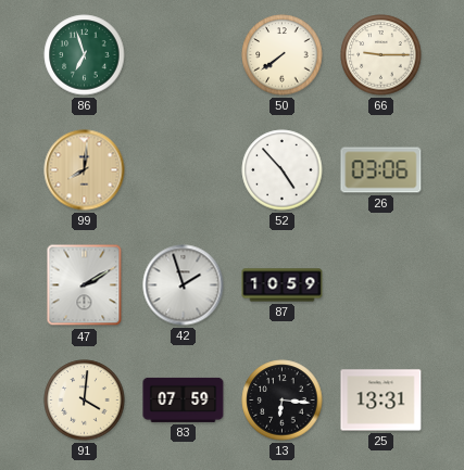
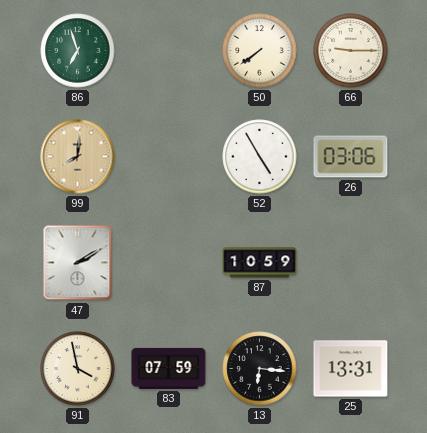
52: 4:53 -> 4:55
42: 1:57 -> none
91: 4:01 -> 3:58
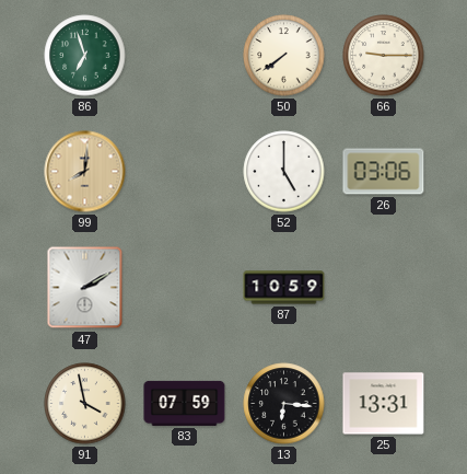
52: 4:55 -> 5:00
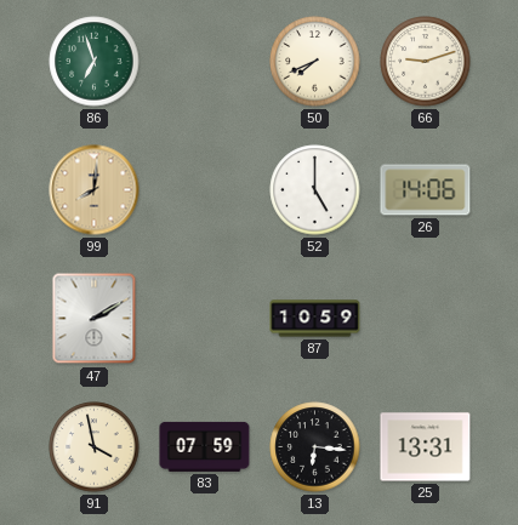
50: 7:39 -> 7:41
66: 9:15 -> 9:12
26: 03:06 -> 14:06
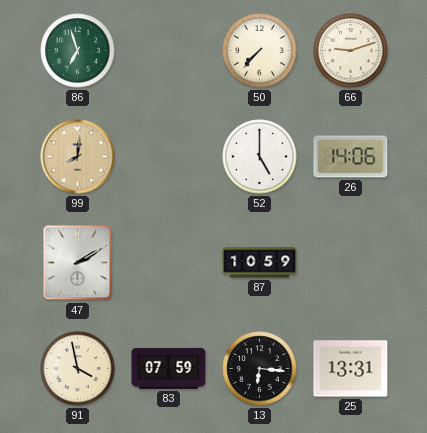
50: 7:41 -> 7:37
